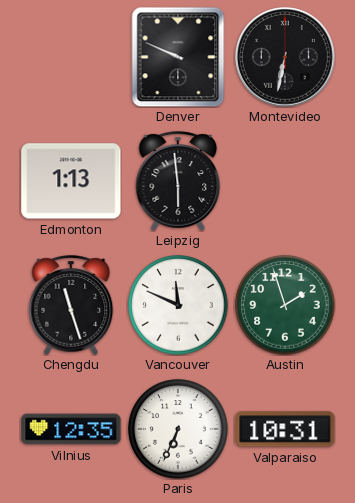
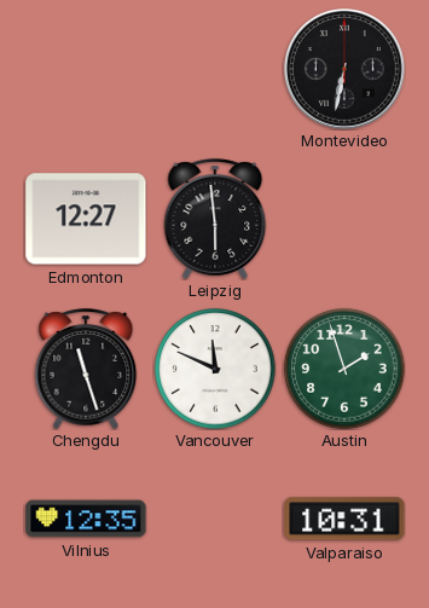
Denver: 9:49 -> none
Edmonton: 1:13 -> 12:27
Paris: 6:34 -> none
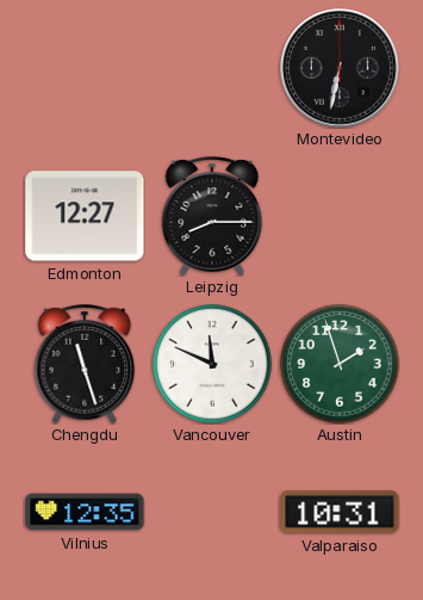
Leipzig: 5:59 -> 8:15
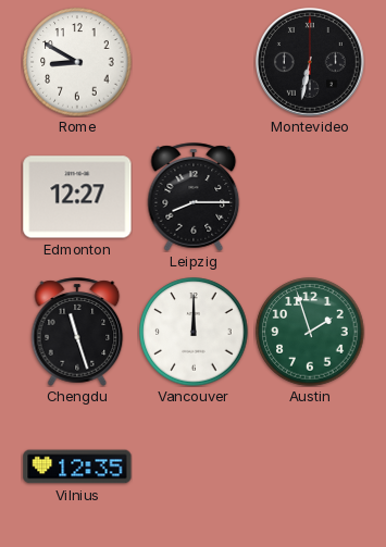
Rome: none -> 8:50
Vancouver: 11:49 -> 12:00
Valparaiso: 10:31 -> none
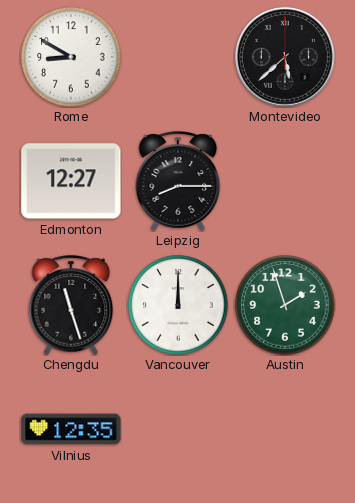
Montevideo: 6:32 -> 5:38
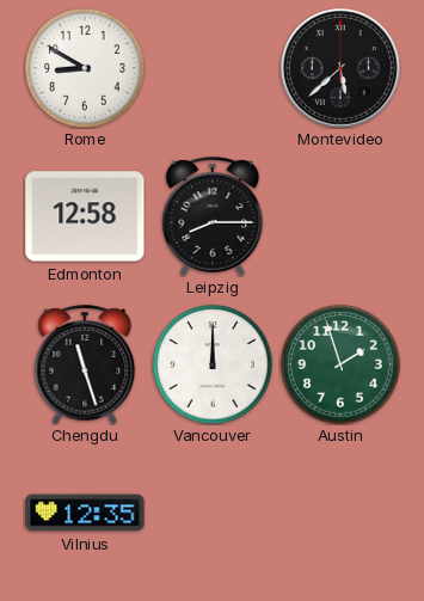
Edmonton: 12:27 -> 12:58
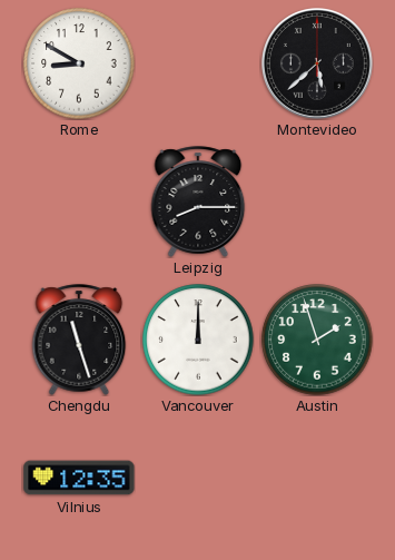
Edmonton: 12:58 -> none
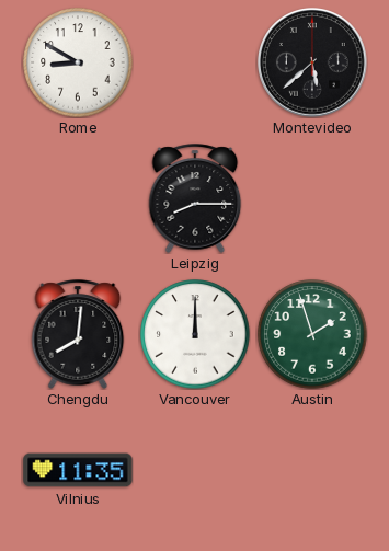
Chengdu: 11:27 -> 8:01
Vilnius: 12:35 -> 11:35
